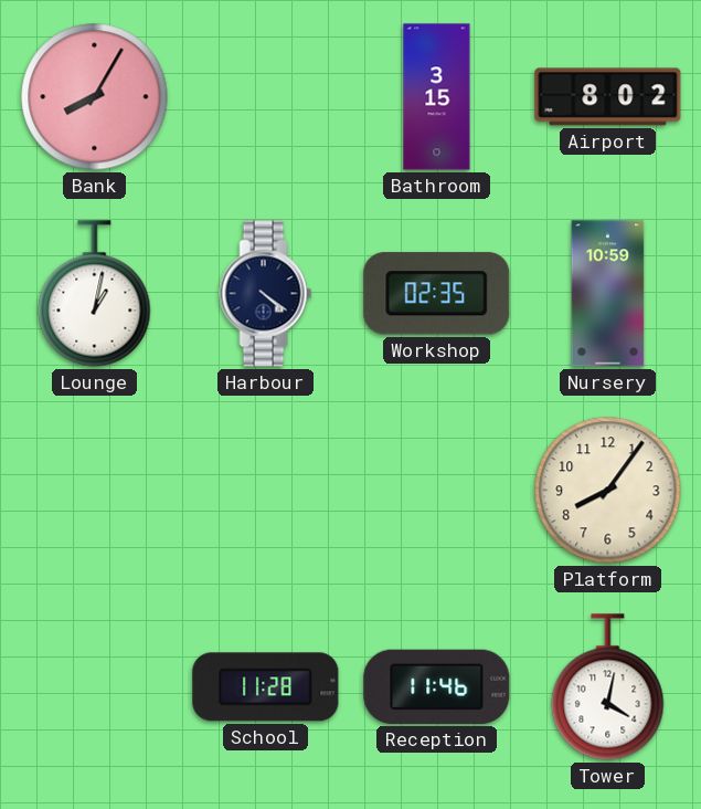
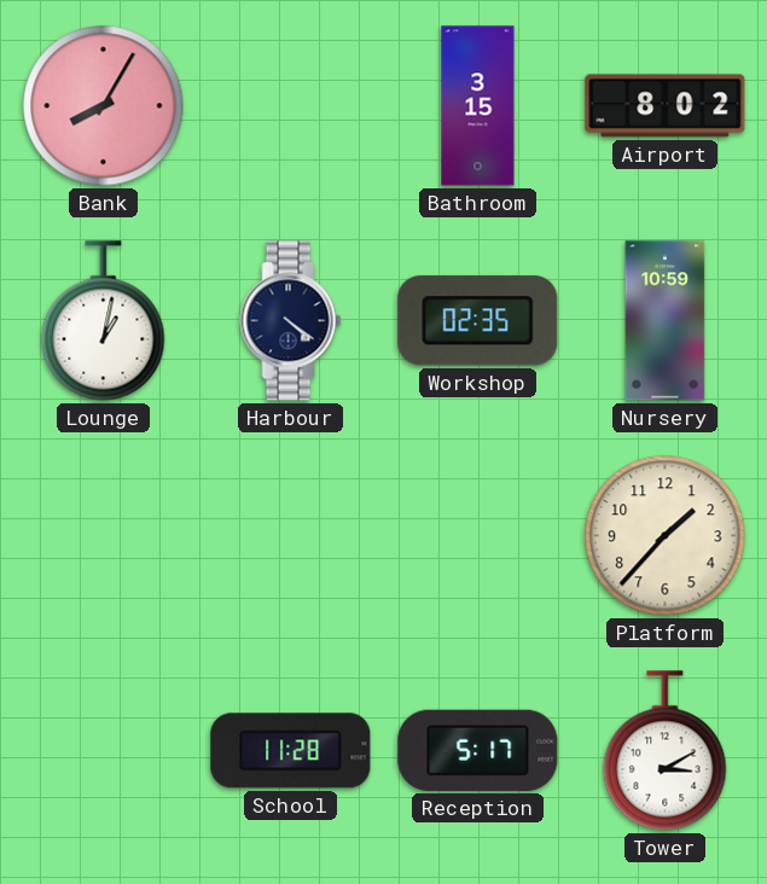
Platform: 8:06 -> 1:37
Reception: 11:46 -> 5:17
Tower: 4:02 -> 3:10
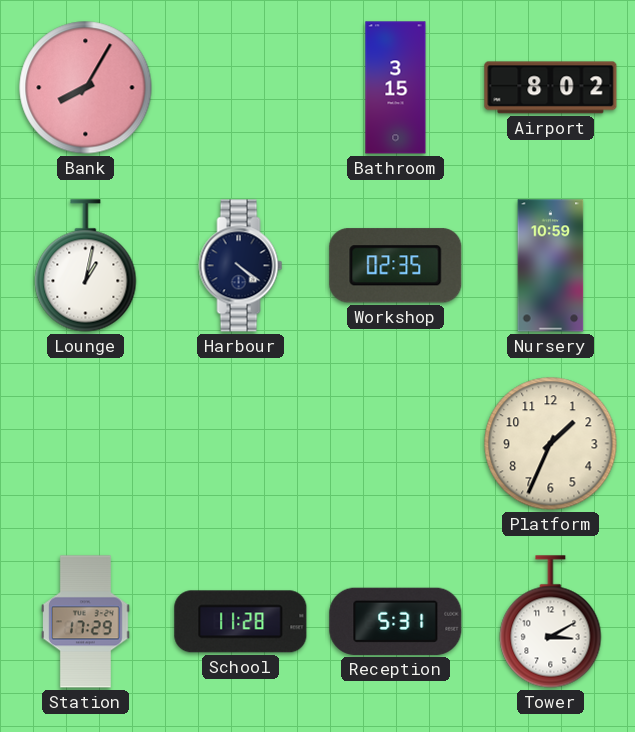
Platform: 1:37 -> 1:34
Station: none -> 17:29
Reception: 5:17 -> 5:31
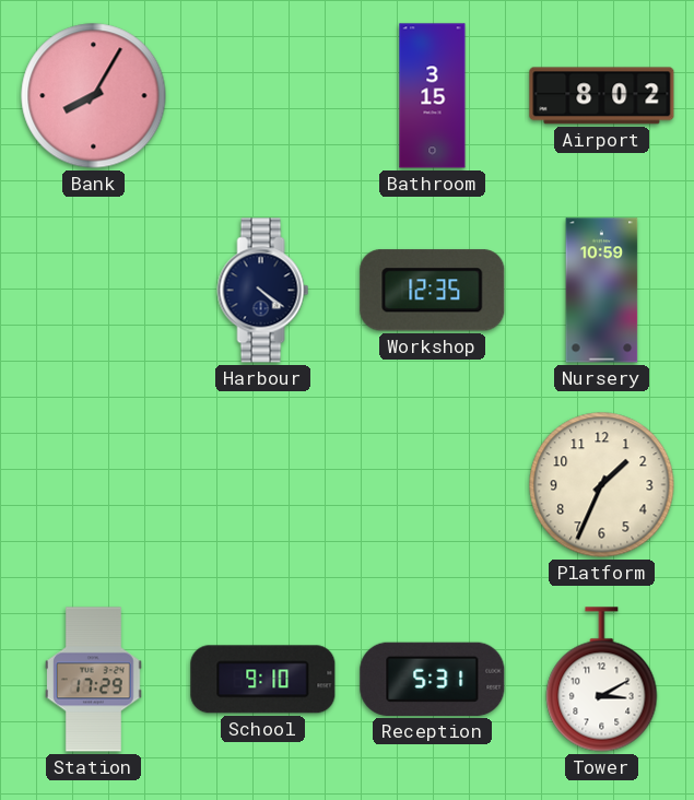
Lounge: 1:02 -> none
Workshop: 02:35 -> 12:35
School: 11:28 -> 9:10
